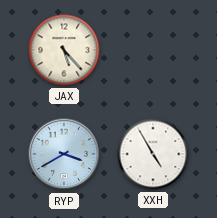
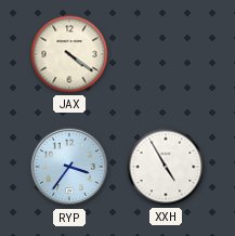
JAX: 5:23 -> 4:21
RYP: 3:40 -> 3:36
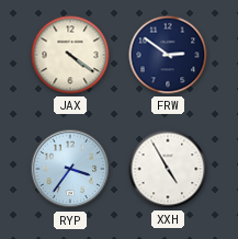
FRW: none -> 2:51
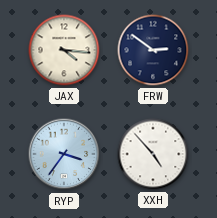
JAX: 4:21 -> 4:16
XXH: 4:55 -> 4:53
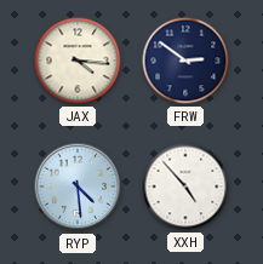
RYP: 3:36 -> 4:29
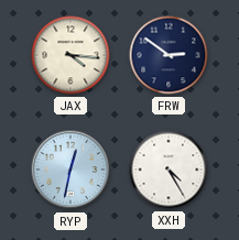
RYP: 4:29 -> 12:32
XXH: 4:53 -> 4:25
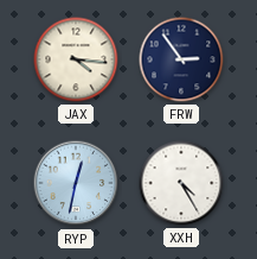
FRW: 2:51 -> 2:54
